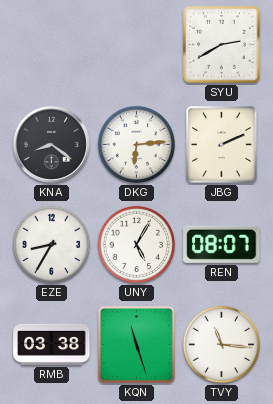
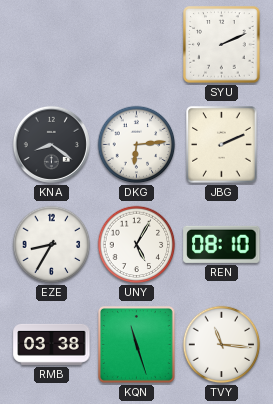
SYU: 2:40 -> 2:11
REN: 08:07 -> 08:10
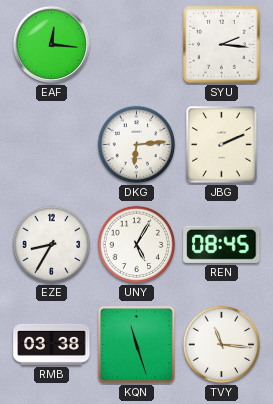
EAF: none -> 12:16
SYU: 2:11 -> 2:16
KNA: 8:21 -> none
REN: 08:10 -> 08:45
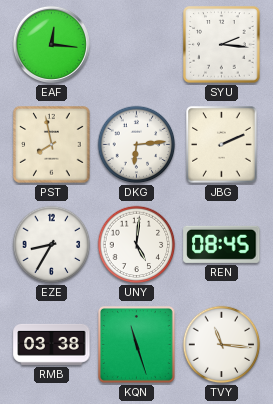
PST: none -> 7:58
UNY: 5:05 -> 5:01
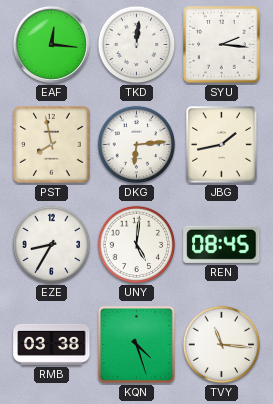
TKD: none -> 12:01
JBG: 2:11 -> 1:43
KQN: 11:27 -> 4:27
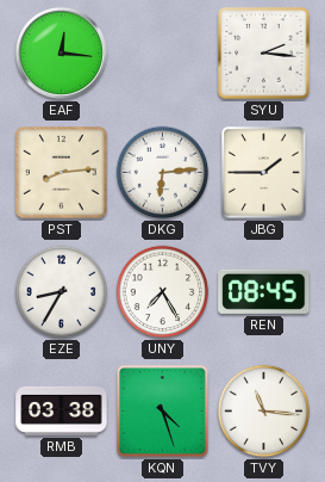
TKD: 12:01 -> none
PST: 7:58 -> 8:14
JBG: 1:43 -> 1:45
UNY: 5:01 -> 7:25
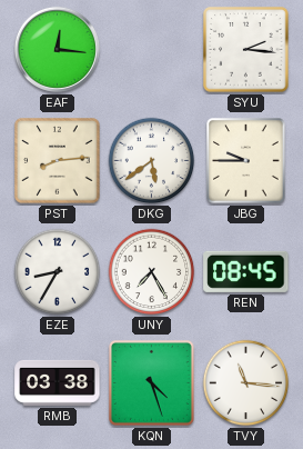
DKG: 6:14 -> 5:39
JBG: 1:45 -> 9:45
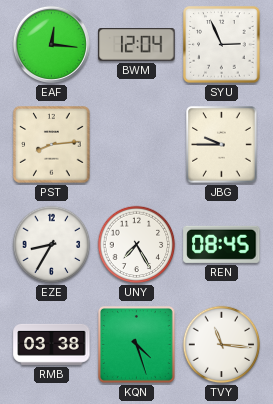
BWM: none -> 12:04
SYU: 2:16 -> 2:56
DKG: 5:39 -> none
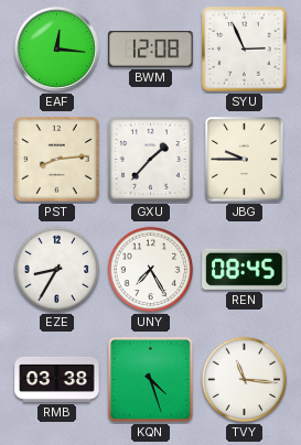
BWM: 12:04 -> 12:08
GXU: none -> 1:37
